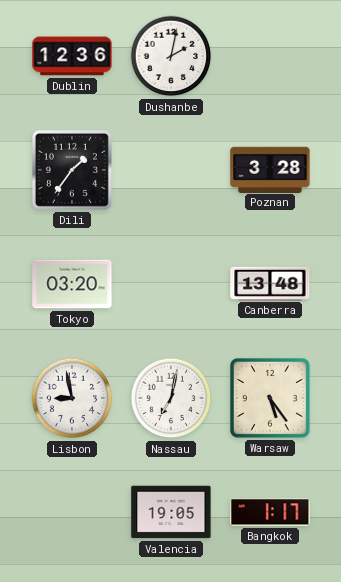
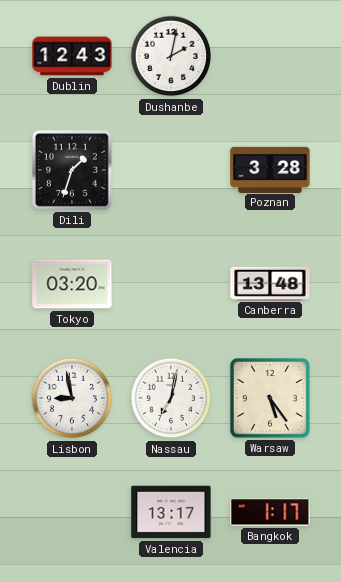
Dublin: 12:36 -> 12:43
Dili: 1:36 -> 1:33
Valencia: 19:05 -> 13:17
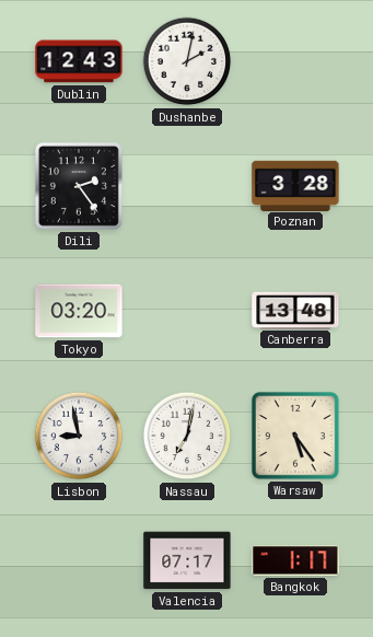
Dili: 1:33 -> 2:24
Valencia: 13:17 -> 07:17
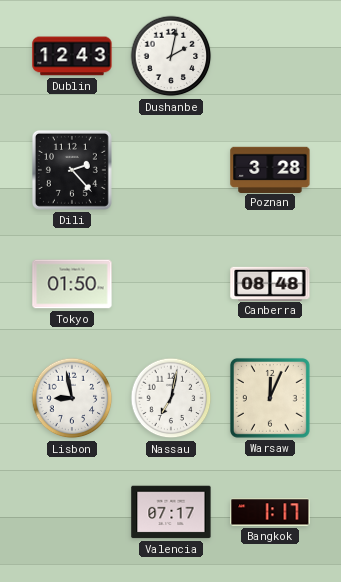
Dili: 2:24 -> 2:23
Tokyo: 03:20 -> 01:50
Canberra: 13:48 -> 08:48
Warsaw: 5:24 -> 12:04
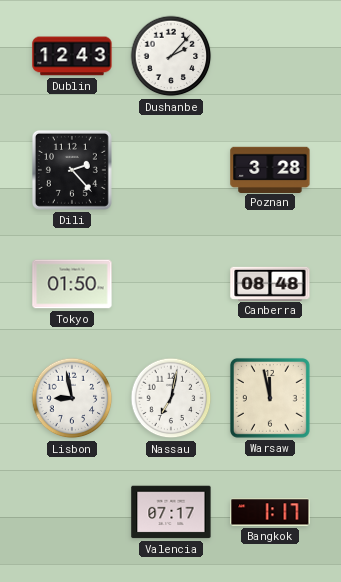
Dushanbe: 2:02 -> 2:07
Warsaw: 12:04 -> 11:58
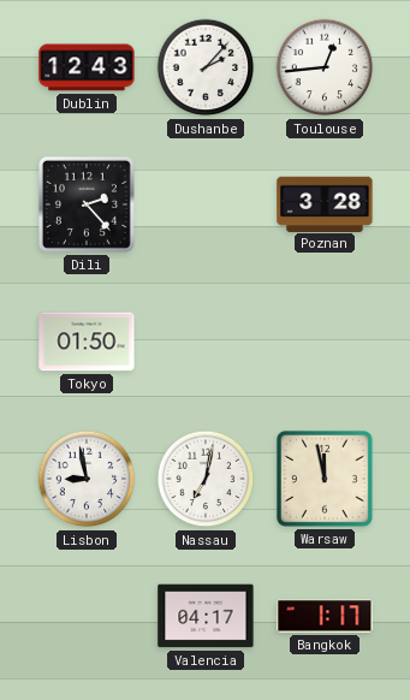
Toulouse: none -> 12:44
Canberra: 08:48 -> none
Valencia: 07:17 -> 04:17
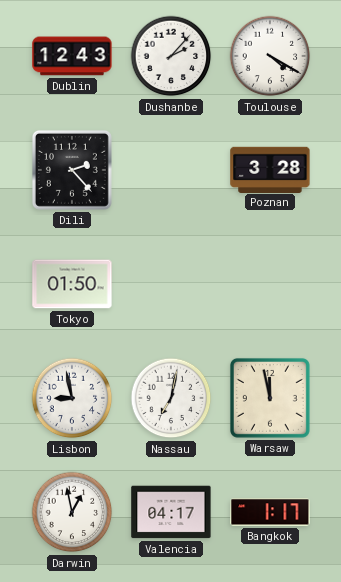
Toulouse: 12:44 -> 4:20
Darwin: none -> 12:58
